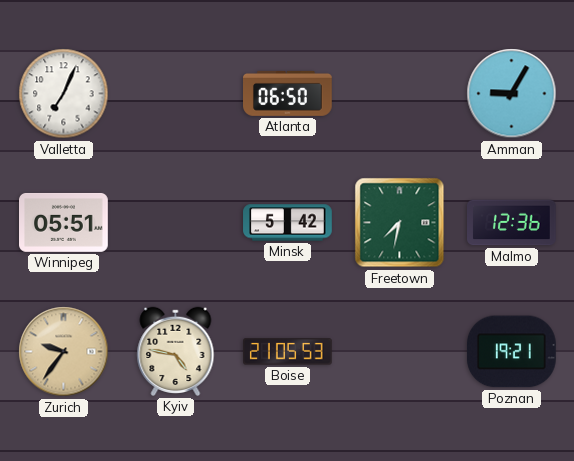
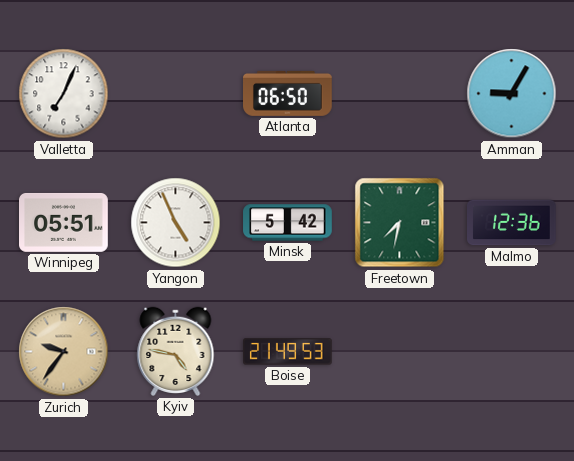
Yangon: none -> 4:56
Boise: 21:05 -> 21:49
Poznan: 19:21 -> none
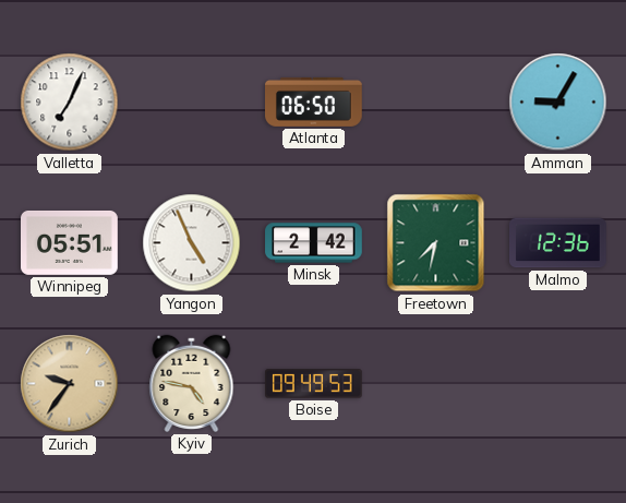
Minsk: 5:42 -> 2:42
Boise: 21:49 -> 09:49
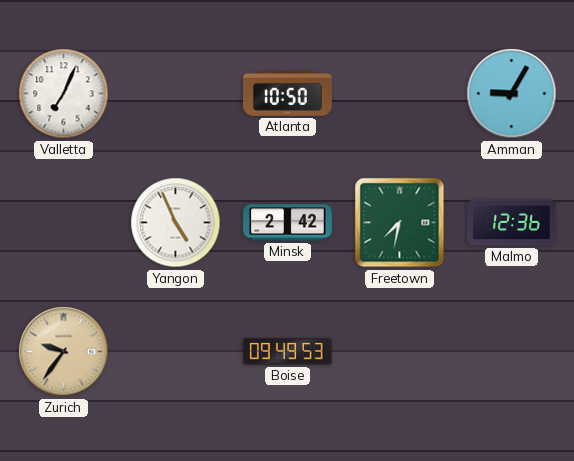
Atlanta: 06:50 -> 10:50
Winnipeg: 05:51 -> none
Kyiv: 4:47 -> none
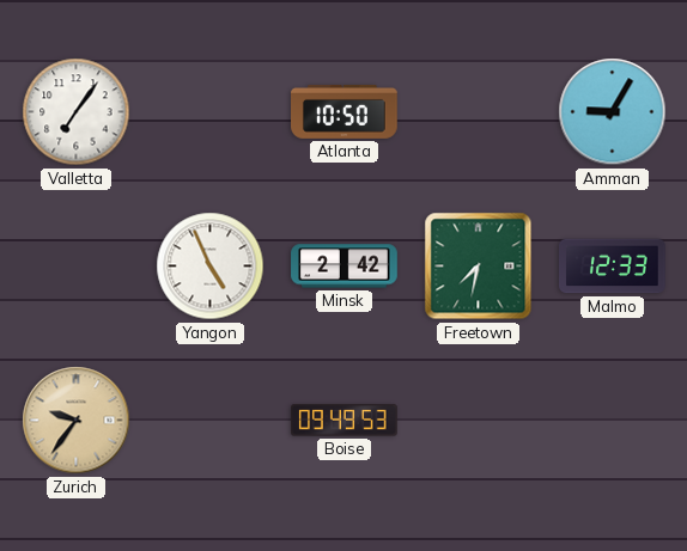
Valletta: 7:04 -> 7:06
Malmo: 12:36 -> 12:33
